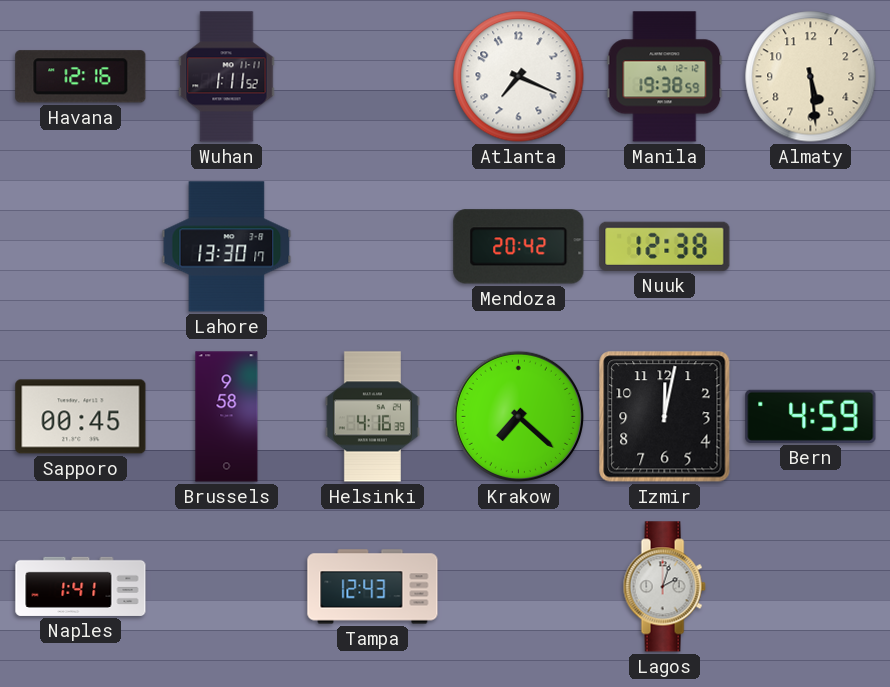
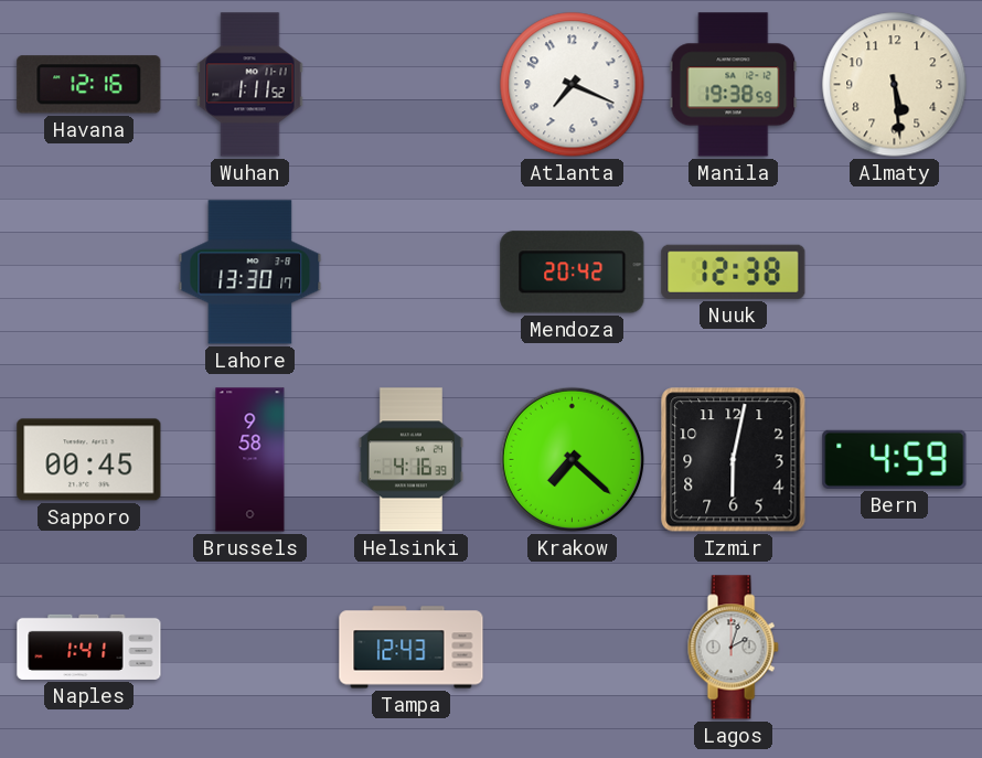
Izmir: 12:02 -> 6:02
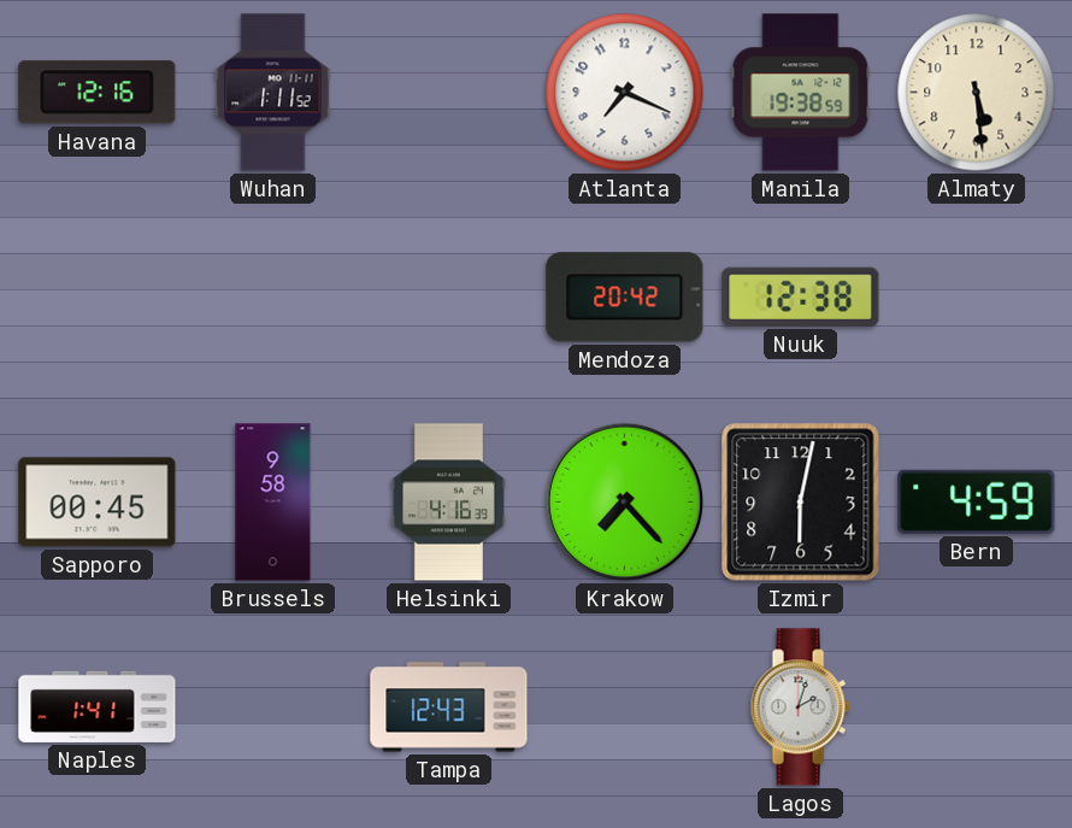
Lahore: 13:30 -> none
Krakow: 7:22 -> 7:23
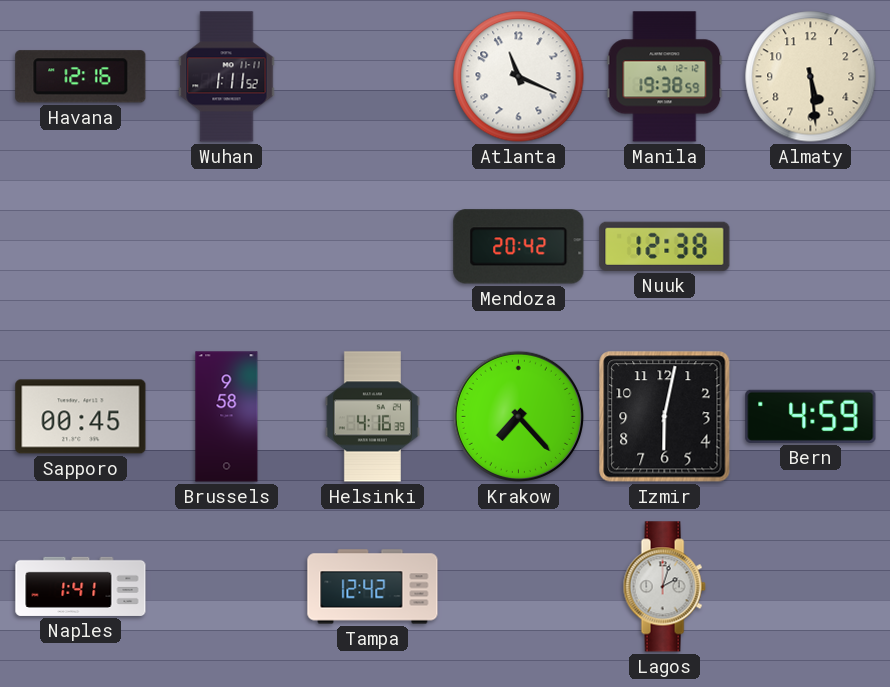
Atlanta: 7:19 -> 11:19
Tampa: 12:43 -> 12:42
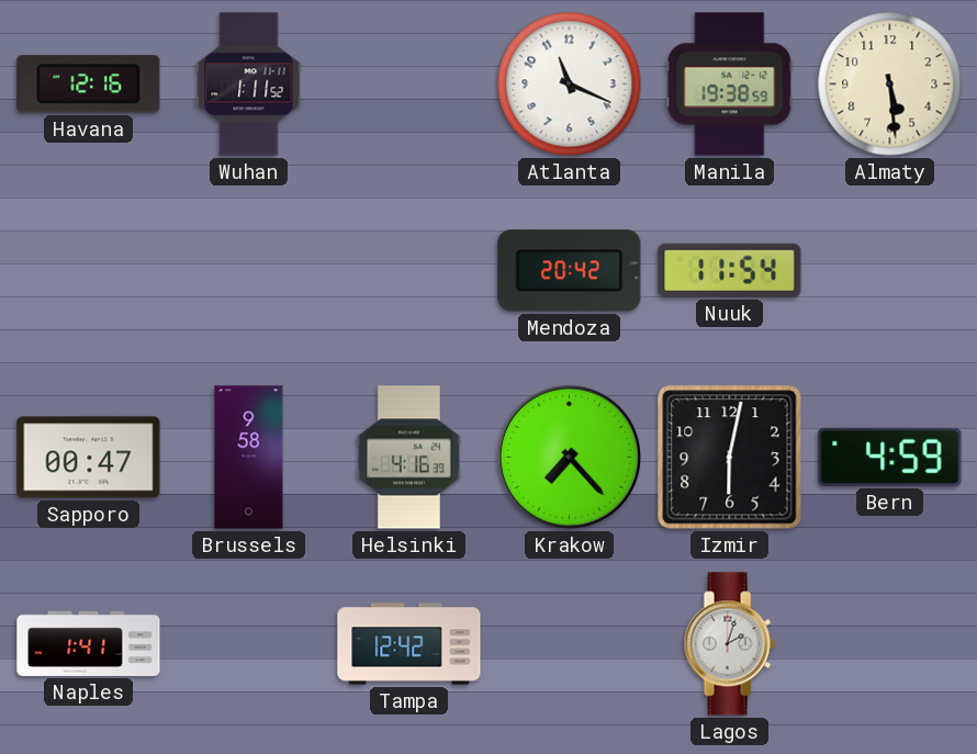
Nuuk: 12:38 -> 11:54
Sapporo: 00:45 -> 00:47
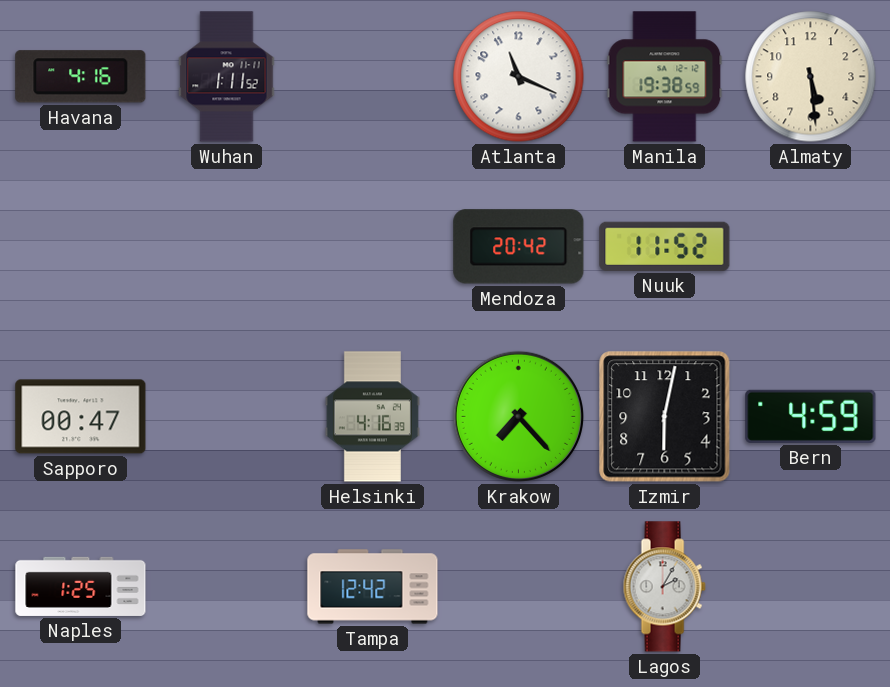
Havana: 12:16 -> 4:16
Nuuk: 11:54 -> 11:52
Brussels: 9:58 -> none
Naples: 1:41 -> 1:25
Lagos: 2:03 -> 2:05
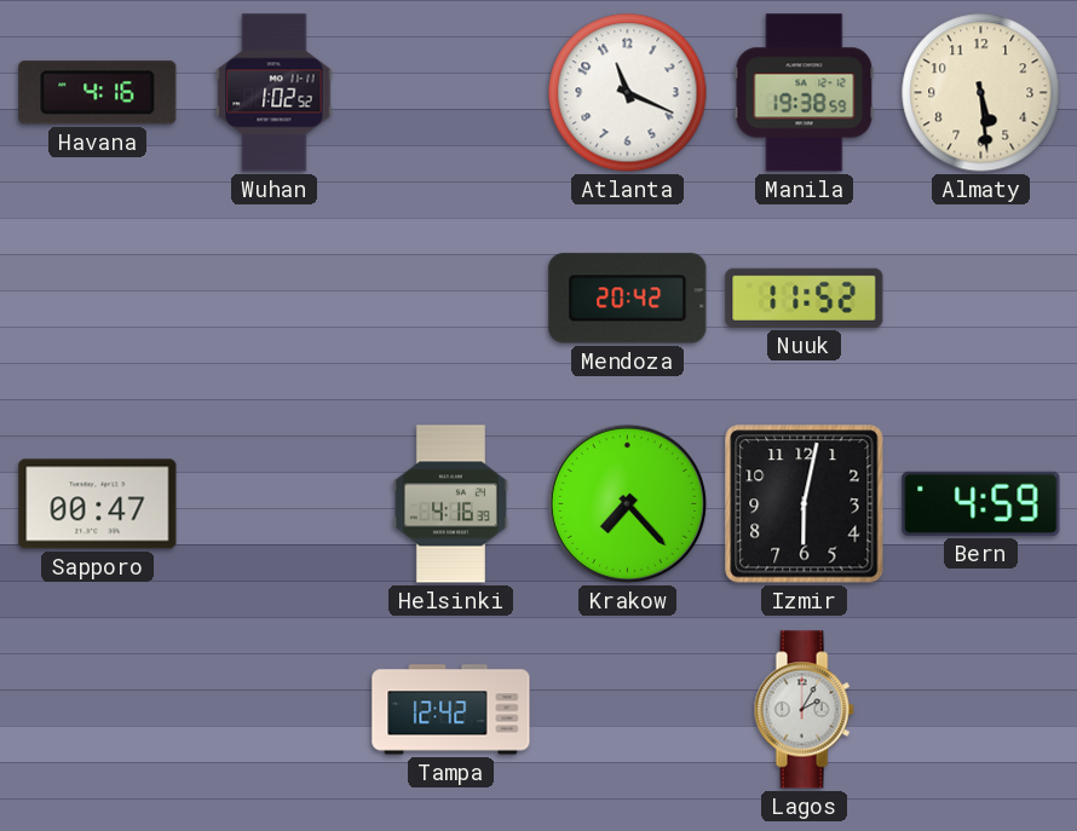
Wuhan: 1:11 -> 1:02
Naples: 1:25 -> none
